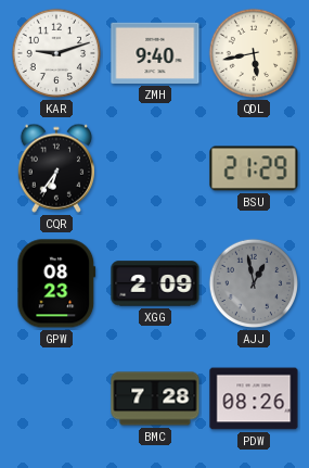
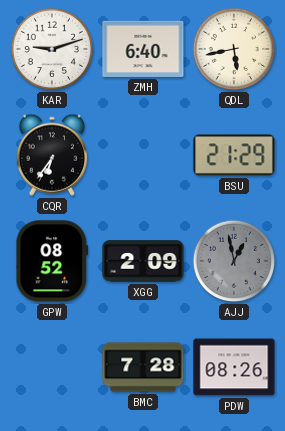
ZMH: 9:40 -> 6:40
GPW: 08:23 -> 08:52
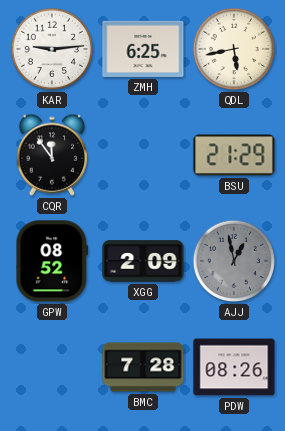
KAR: 9:12 -> 9:14
ZMH: 6:40 -> 6:25
CQR: 6:36 -> 11:54
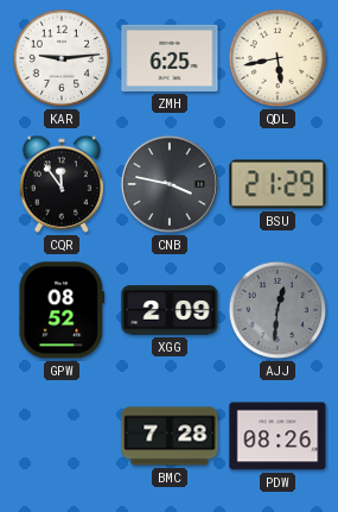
CNB: none -> 3:47
AJJ: 12:58 -> 12:31
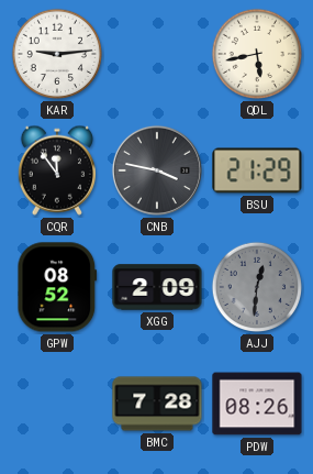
ZMH: 6:25 -> none
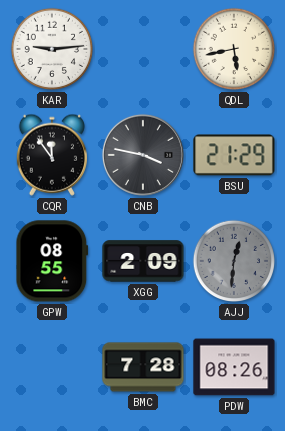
GPW: 08:52 -> 08:55
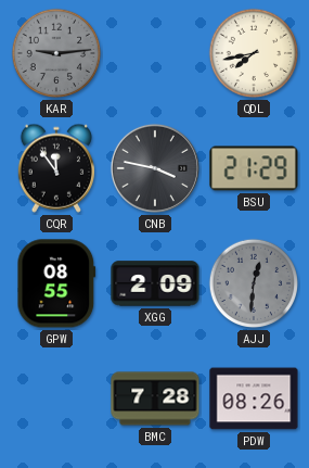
KAR dial: white -> grey
QDL: 5:43 -> 7:43
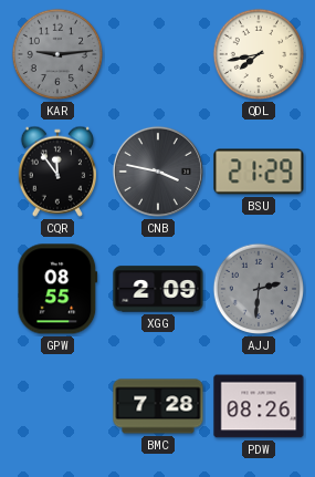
AJJ: 12:31 -> 2:31
